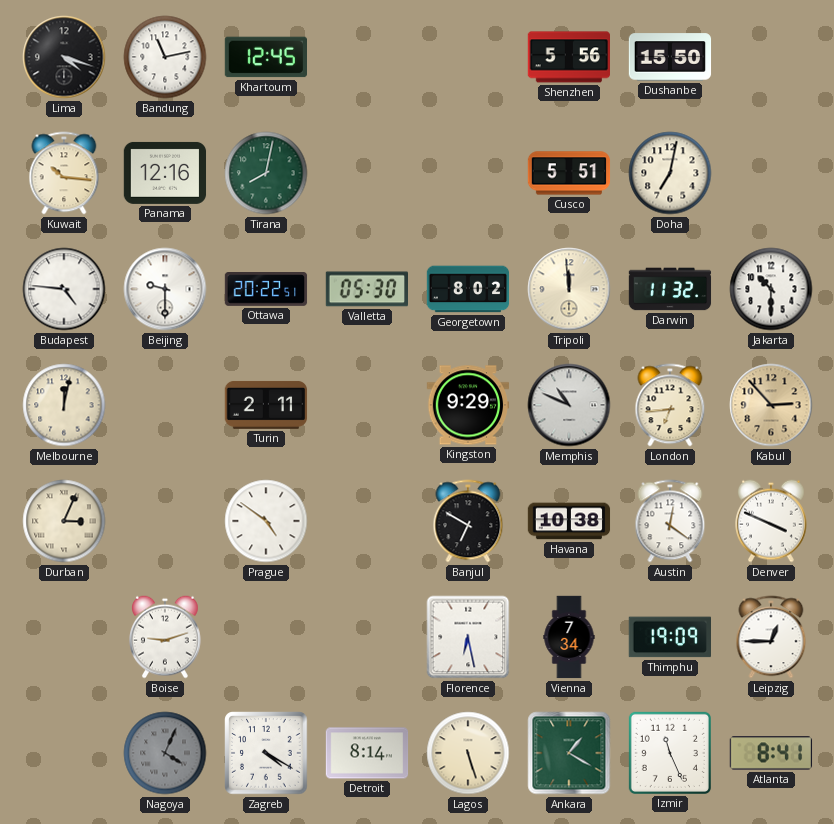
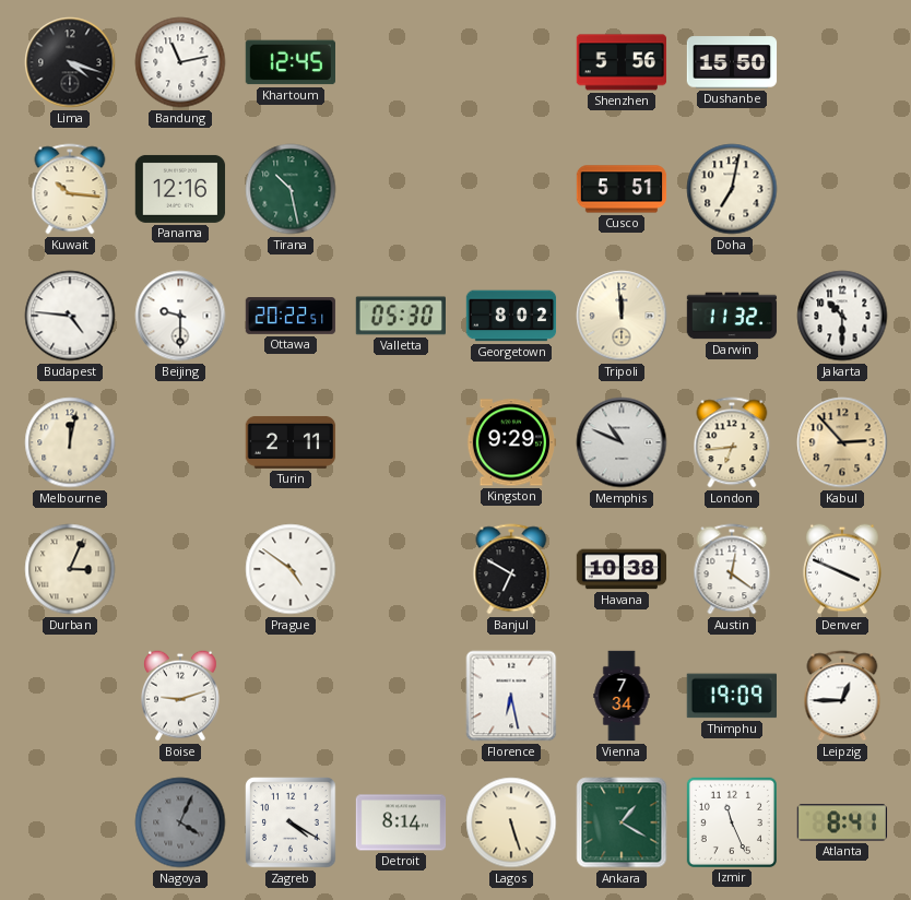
Tirana: 8:02 -> 10:28
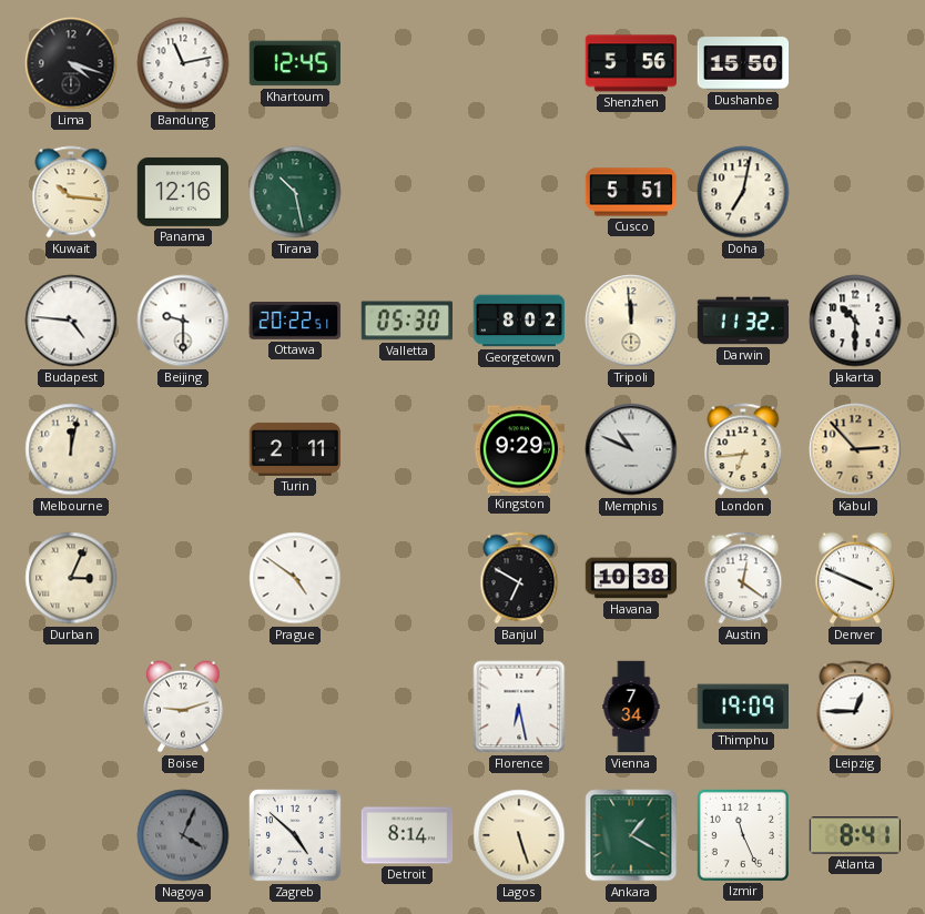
Zagreb: 4:20 -> 4:52
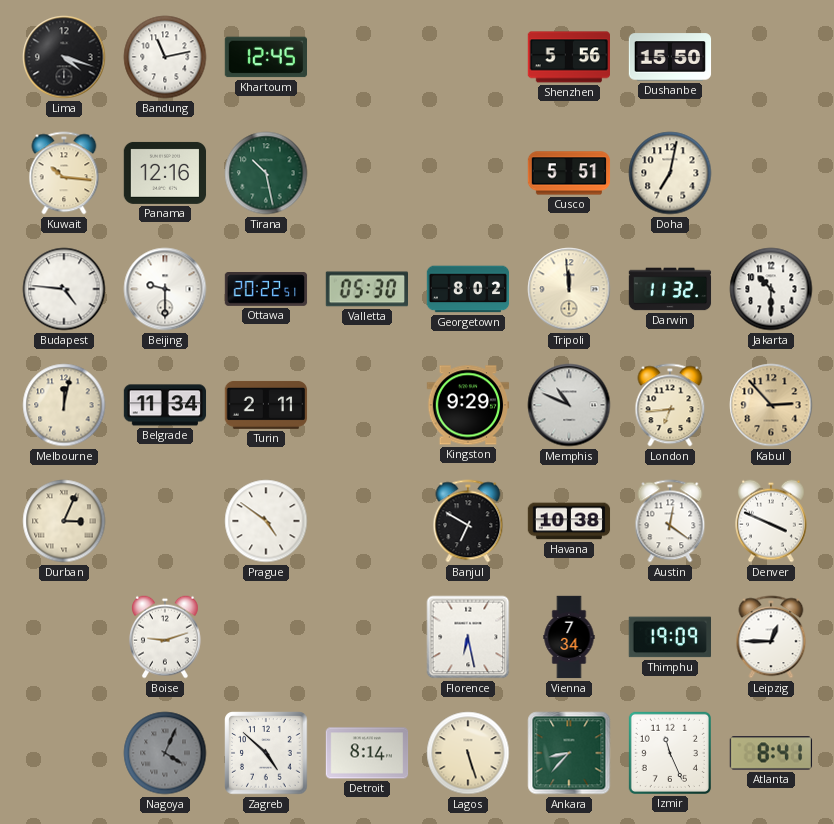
Belgrade: none -> 11:34
Ankara: 1:20 -> 8:37
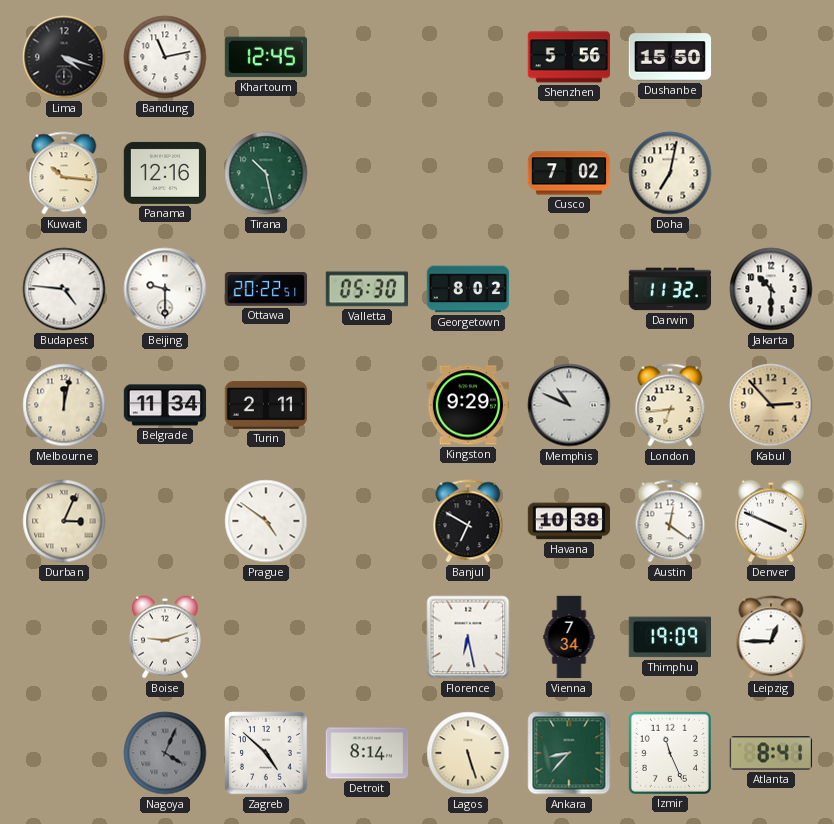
Cusco: 5:51 -> 7:02
Tripoli: 11:59 -> none
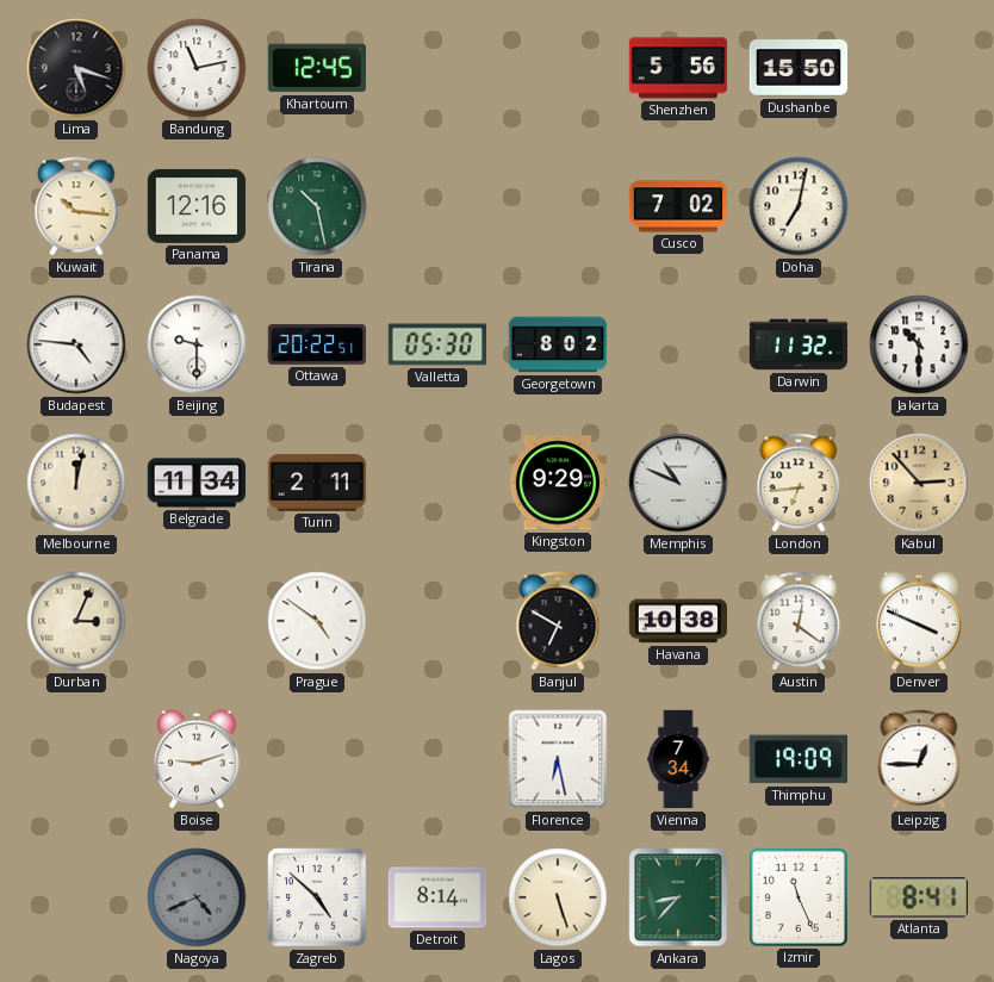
Lima: 4:18 -> 5:18
Nagoya: 4:04 -> 4:41
